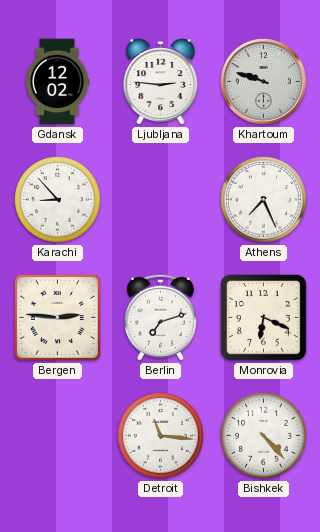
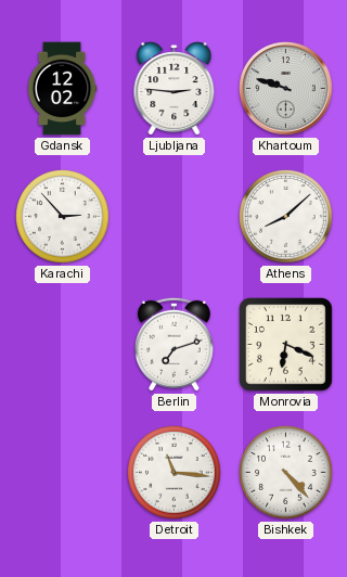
Karachi: 8:53 -> 2:53
Athens: 7:26 -> 8:08
Bergen: 2:46 -> none
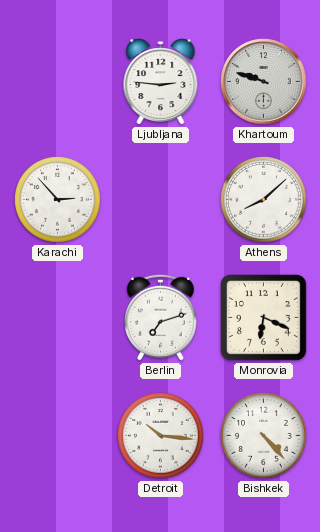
Gdansk: 12:02 -> none
Detroit: 11:16 -> 10:16
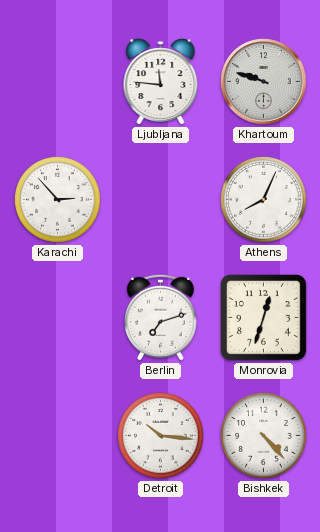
Ljubljana: 2:46 -> 11:46
Athens: 8:08 -> 8:04
Monrovia: 6:19 -> 12:33
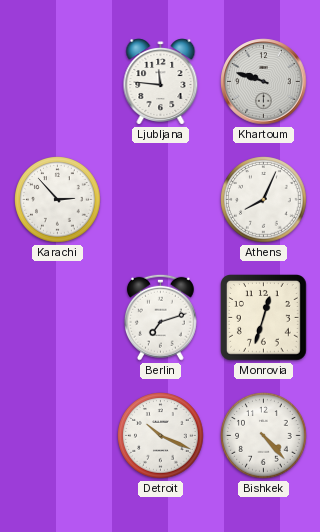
Detroit: 10:16 -> 10:19
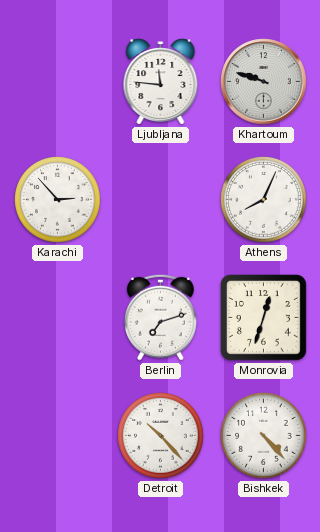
Detroit: 10:19 -> 10:23
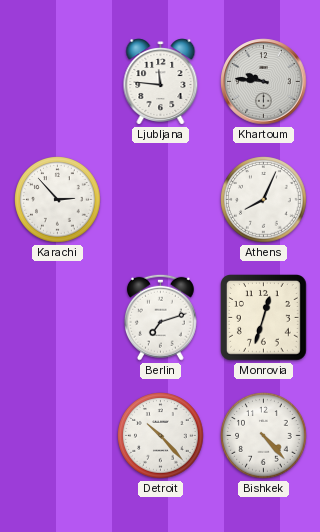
Khartoum: 9:48 -> 9:46
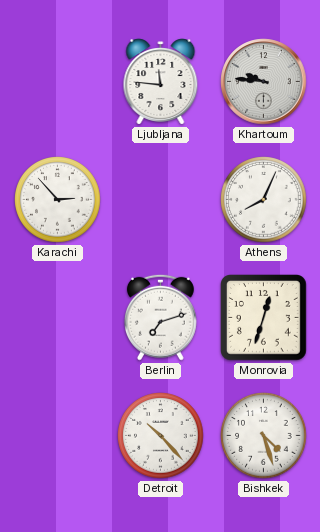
Bishkek: 4:23 -> 4:27
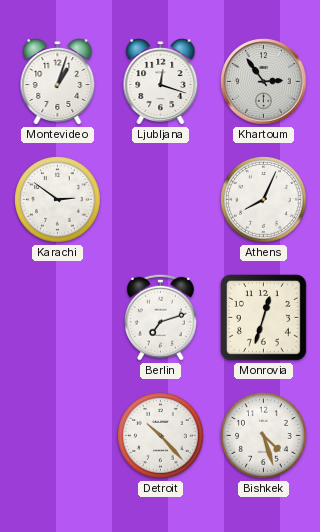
Montevideo: none -> 1:03
Ljubljana: 11:46 -> 12:18
Khartoum: 9:46 -> 2:54
Karachi: 2:53 -> 2:51
